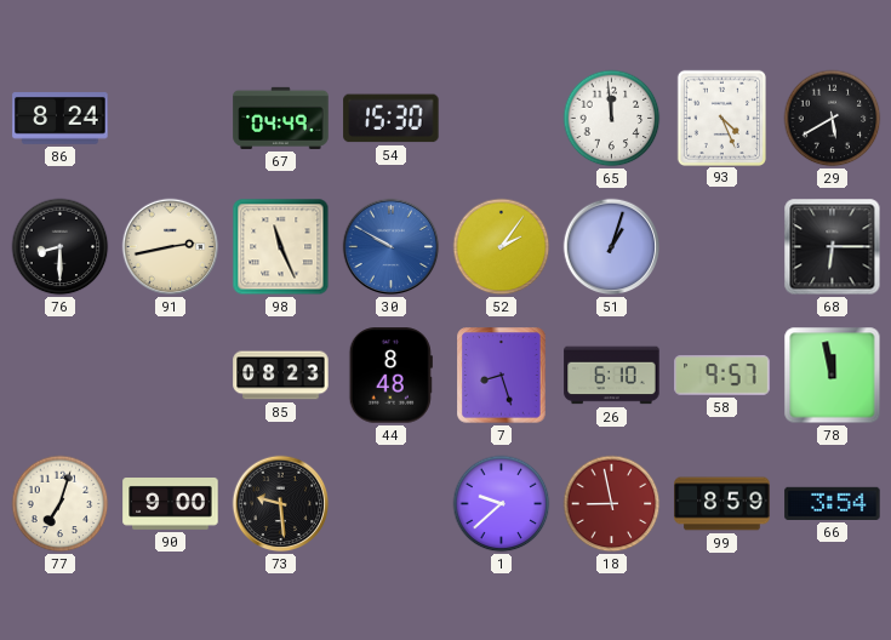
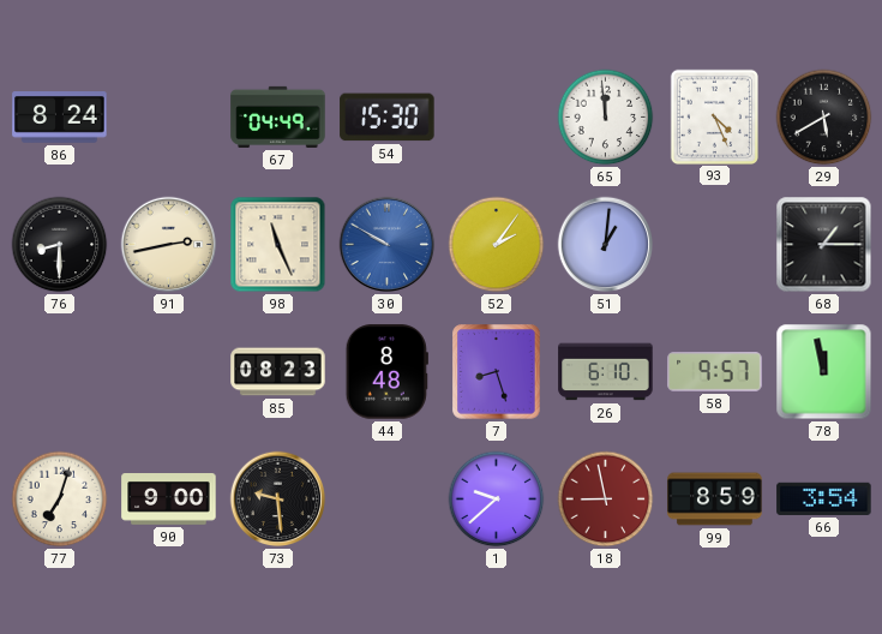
51: 1:03 -> 1:01
68: 6:15 -> 1:15
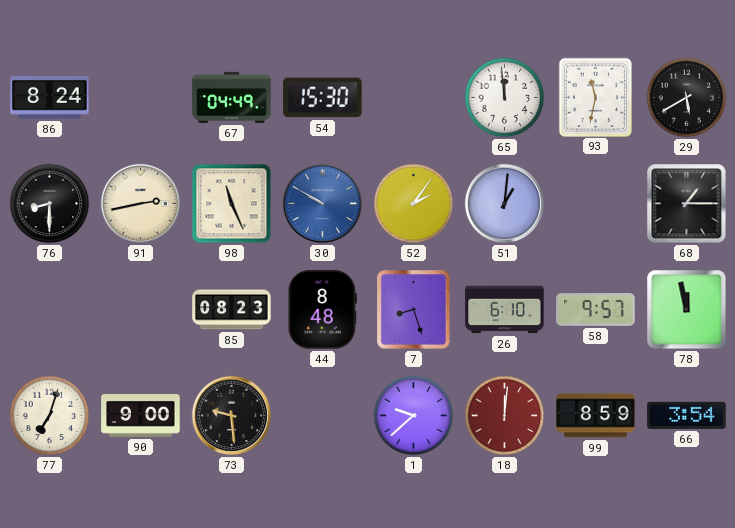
93: 4:26 -> 11:32
18: 8:58 -> 12:01
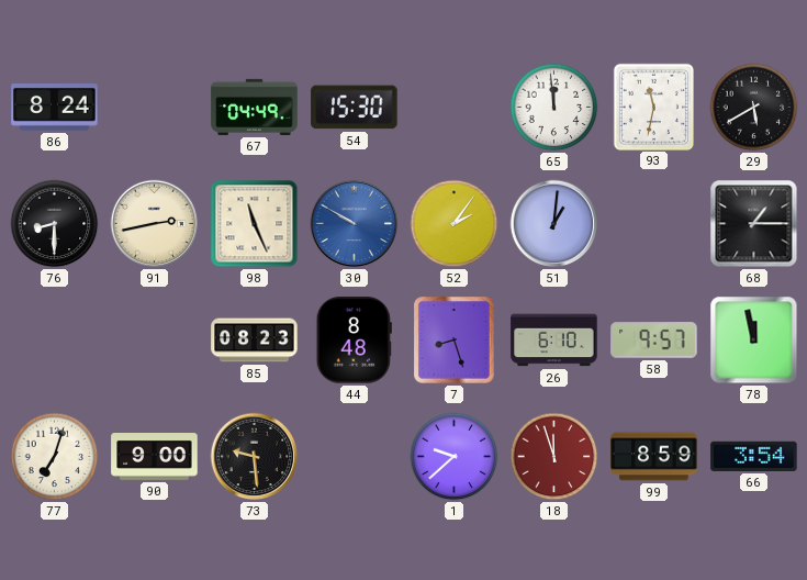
18: 12:01 -> 11:57
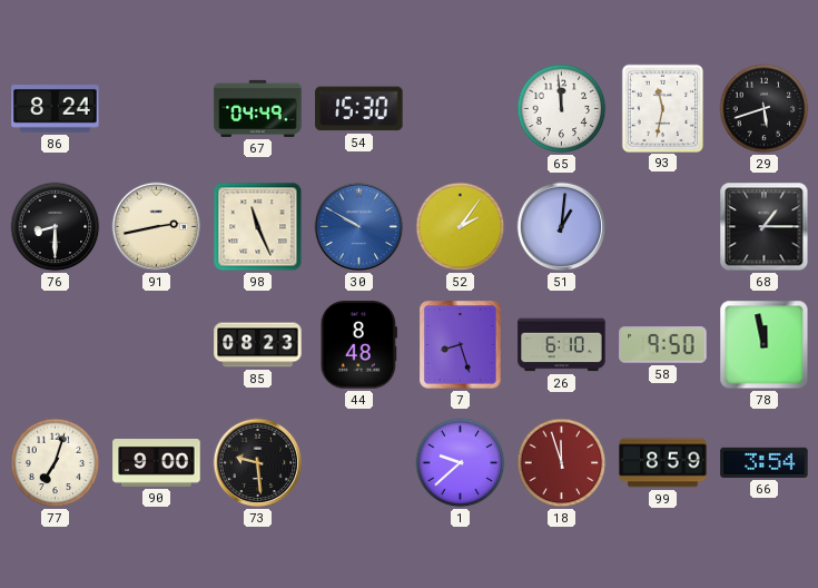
29: 5:40 -> 5:42
58: 9:57 -> 9:50
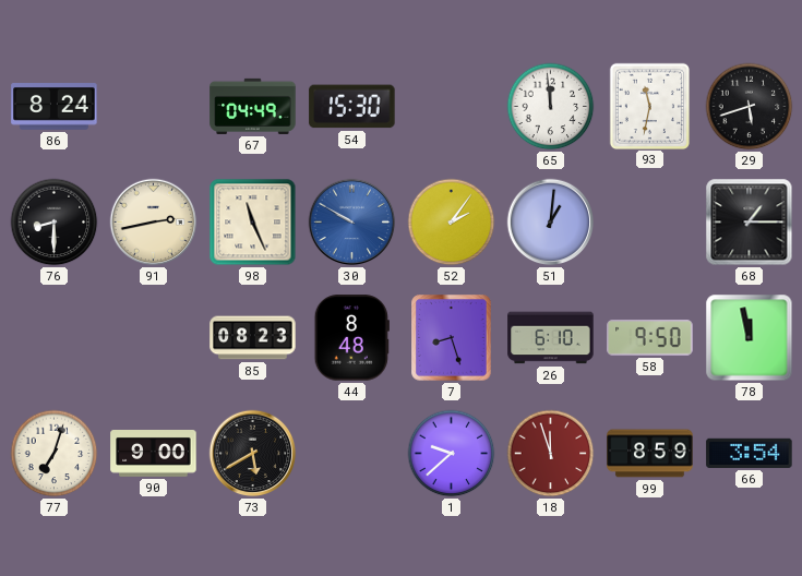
73: 9:29 -> 5:40
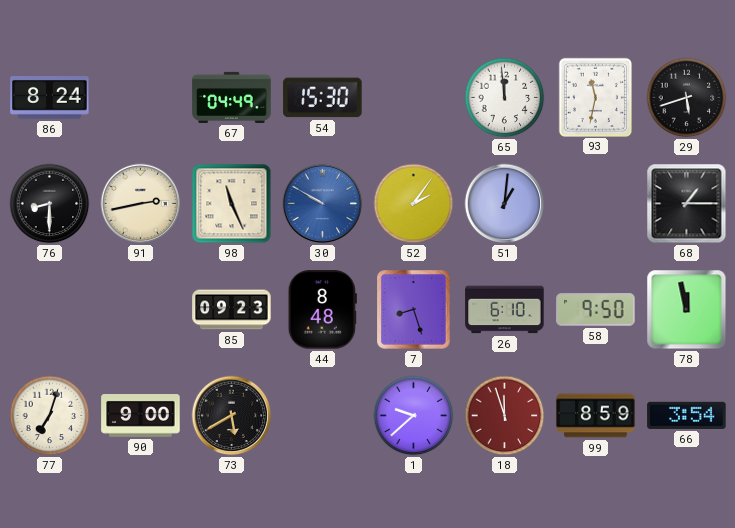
85: 08:23 -> 09:23
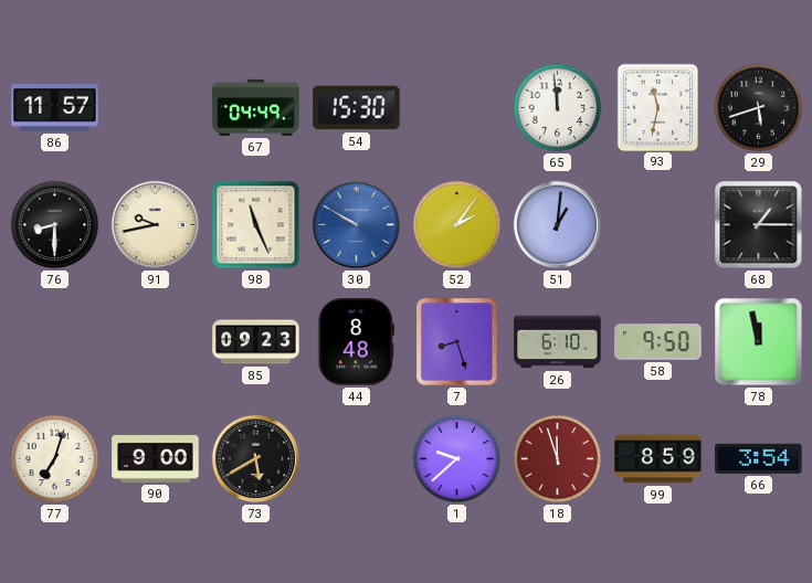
86: 8:24 -> 11:57
91: 2:43 -> 9:43
